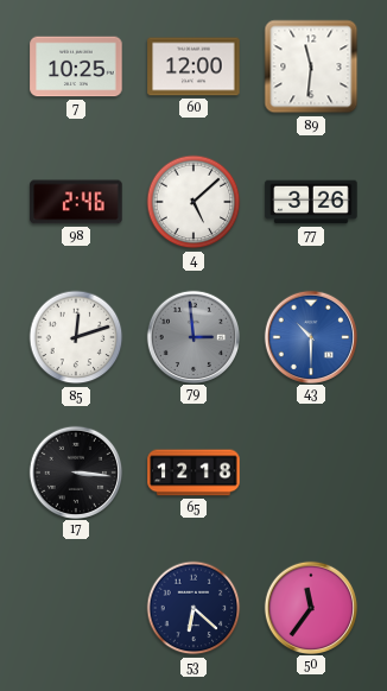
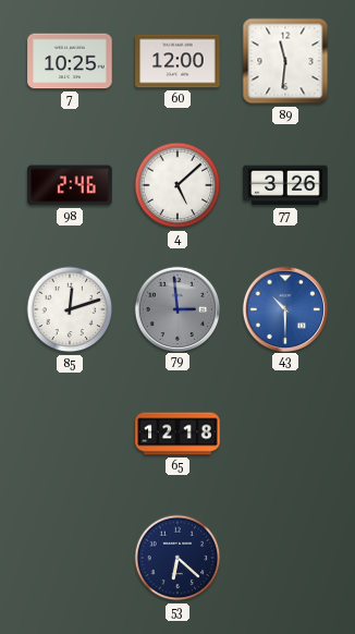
17: 3:16 -> none
50: 11:36 -> none
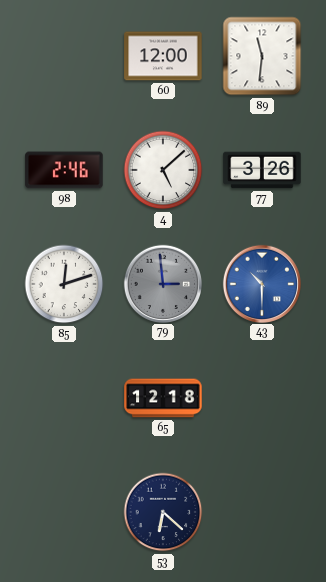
7: 10:25 -> none
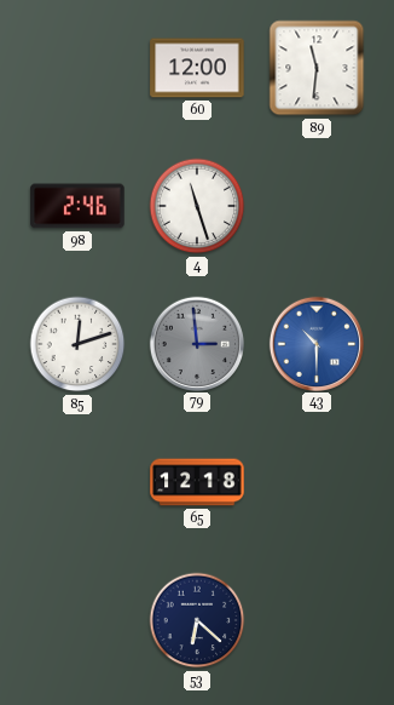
4: 5:08 -> 11:27
77: 3:26 -> none
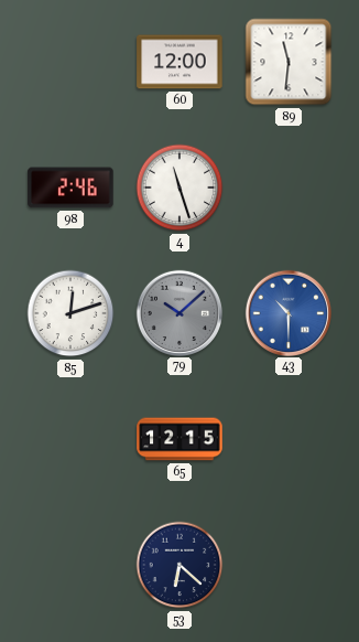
79: 2:59 -> 10:08
65: 12:18 -> 12:15
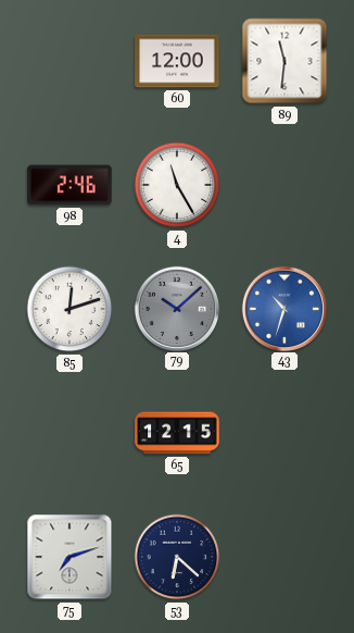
4: 11:27 -> 11:25
43: 10:30 -> 10:33
75: none -> 7:12
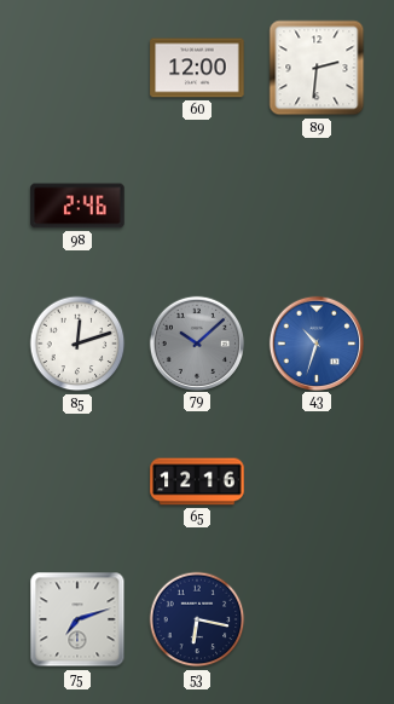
89: 11:31 -> 2:31
4: 11:25 -> none
65: 12:15 -> 12:16
53: 6:22 -> 6:17
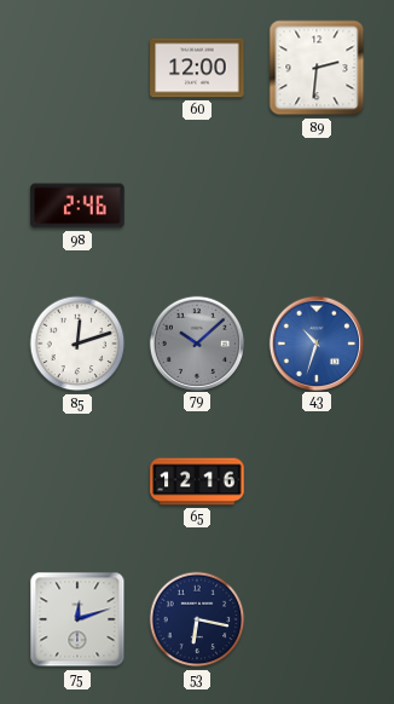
75: 7:12 -> 12:12
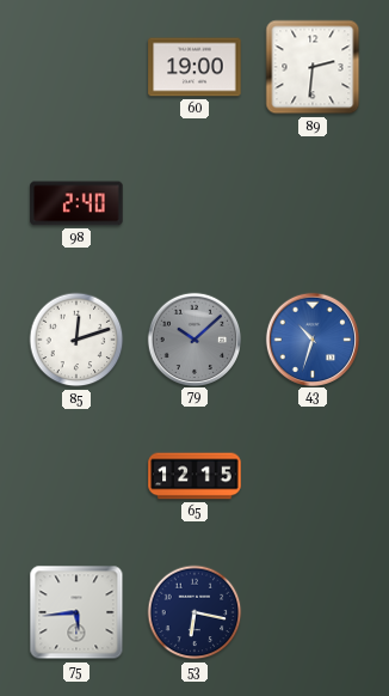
60: 12:00 -> 19:00
98: 2:46 -> 2:40
65: 12:16 -> 12:15
75: 12:12 -> 5:44
